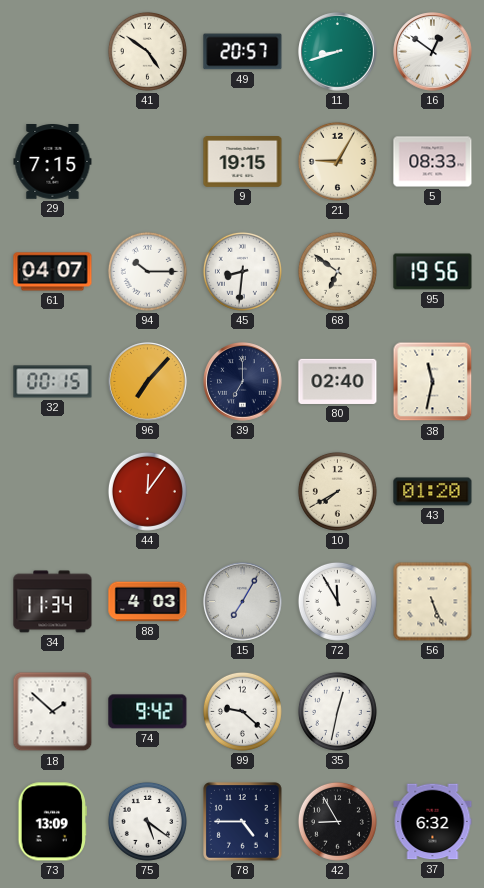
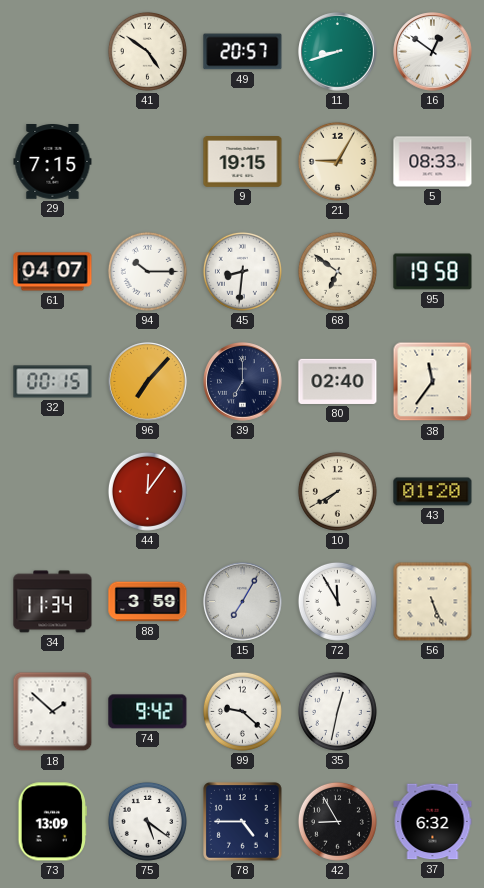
95: 19:56 -> 19:58
38: 11:32 -> 11:36
88: 4:03 -> 3:59
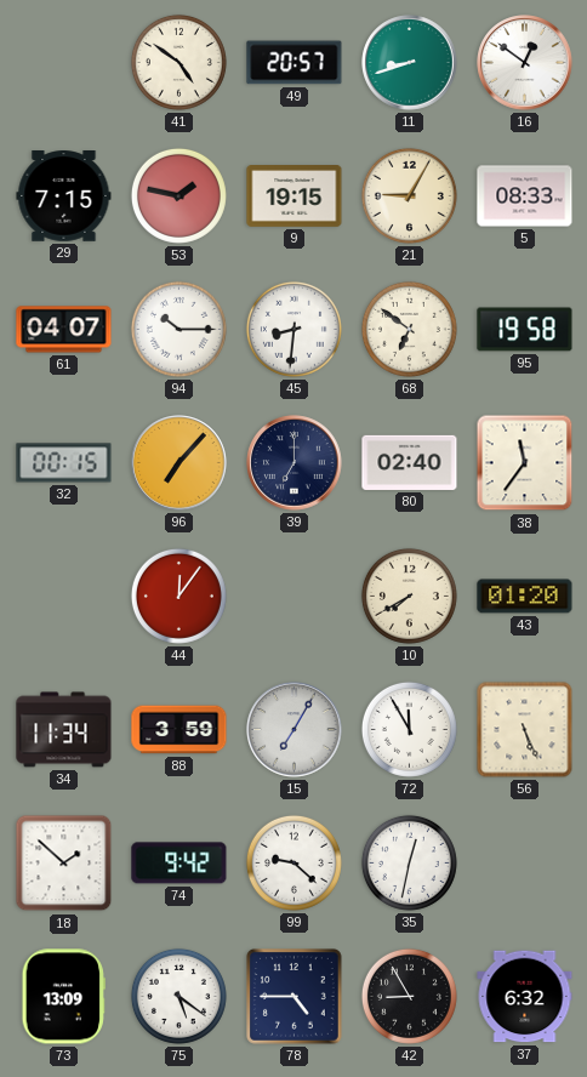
53: none -> 1:47
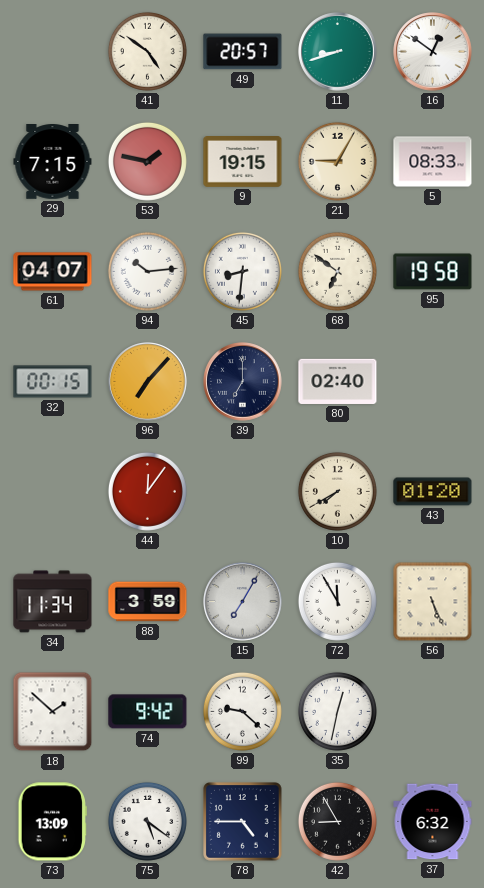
94: 10:15 -> 10:14
38: 11:36 -> none
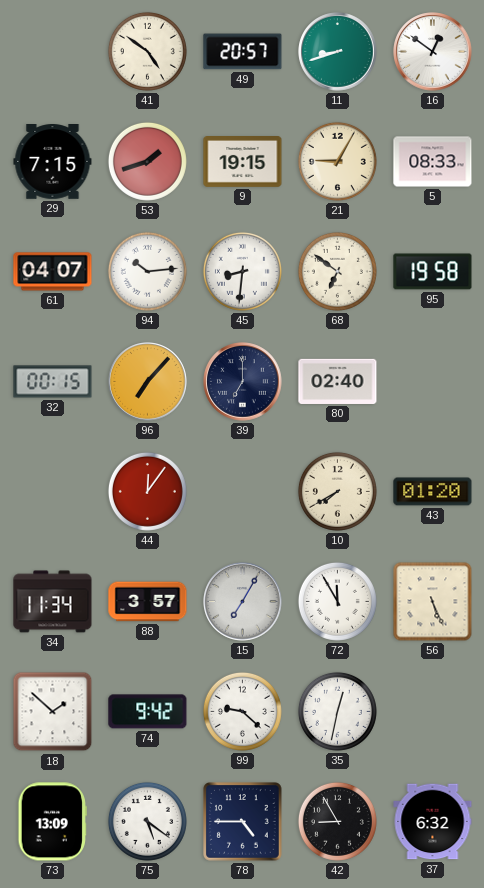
53: 1:47 -> 1:42
88: 3:59 -> 3:57
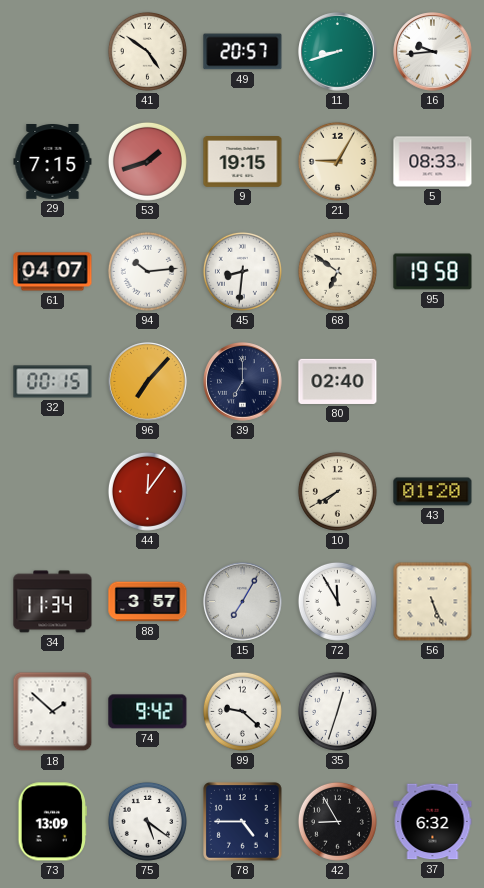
16: 12:51 -> 9:44
35: 12:32 -> 12:33
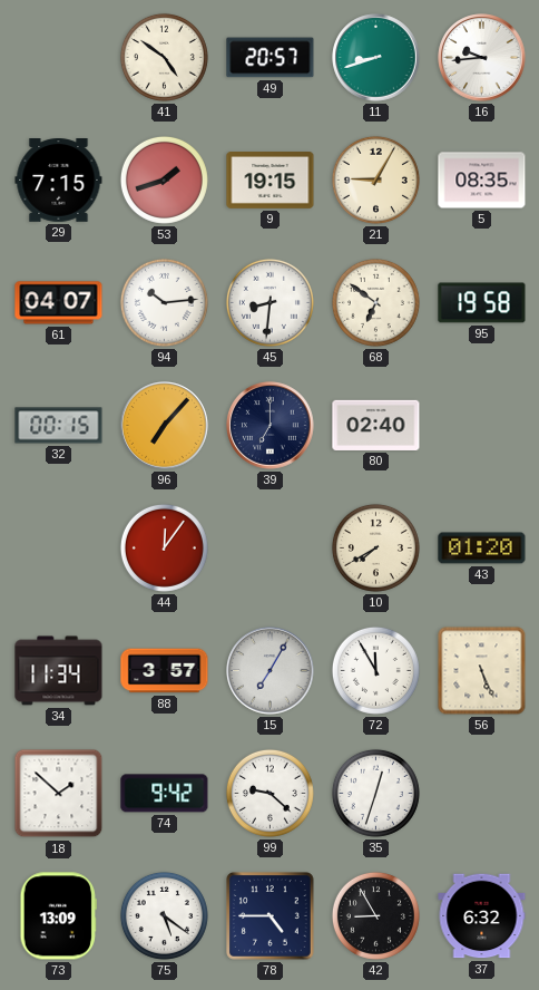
5: 08:33 -> 08:35
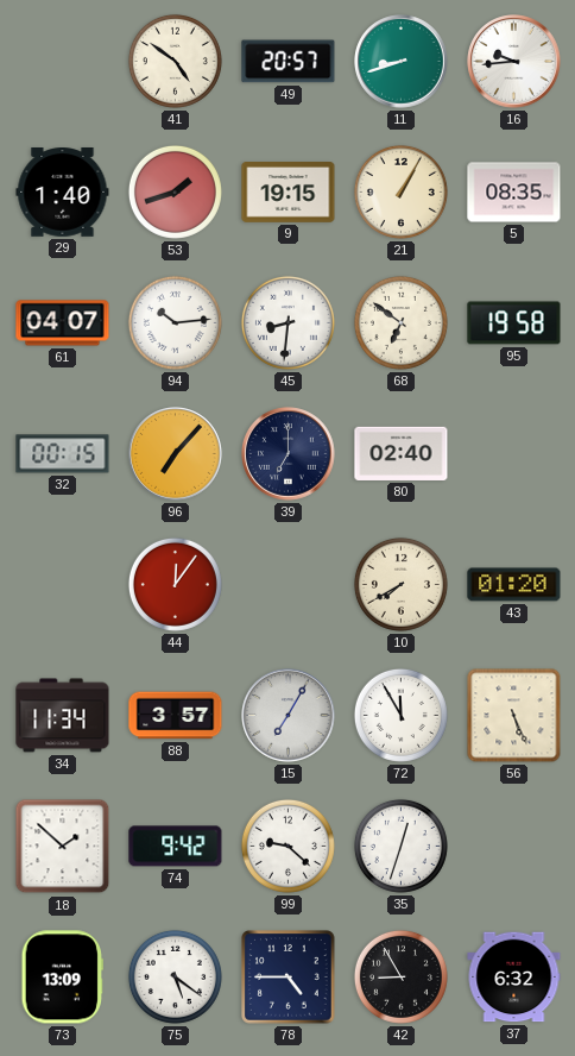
29: 7:15 -> 1:40
21: 9:05 -> 1:05
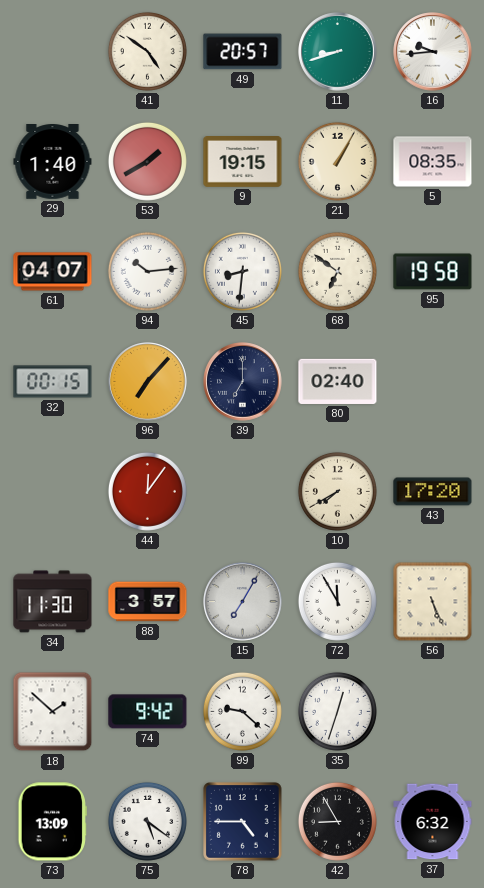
53: 1:42 -> 1:40
43: 01:20 -> 17:20
34: 11:34 -> 11:30
